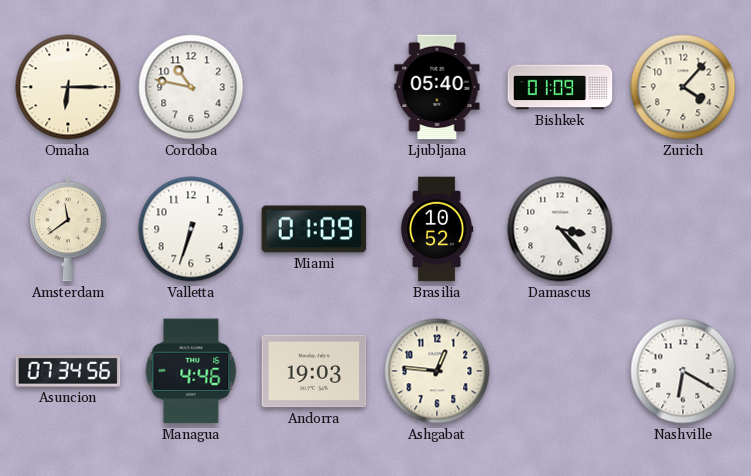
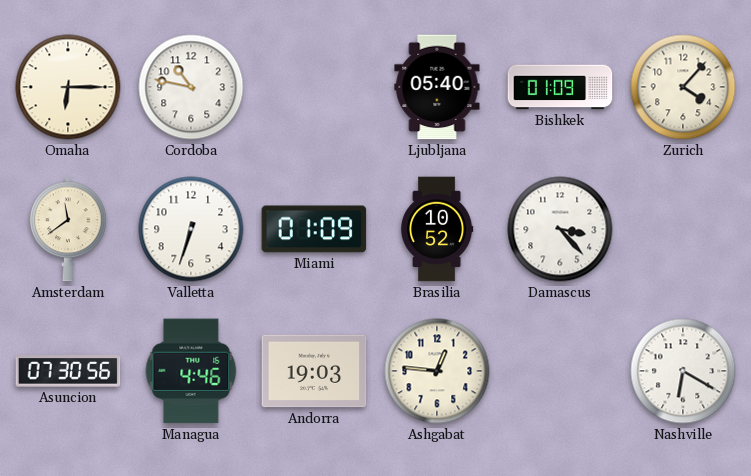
Asuncion: 07:34 -> 07:30
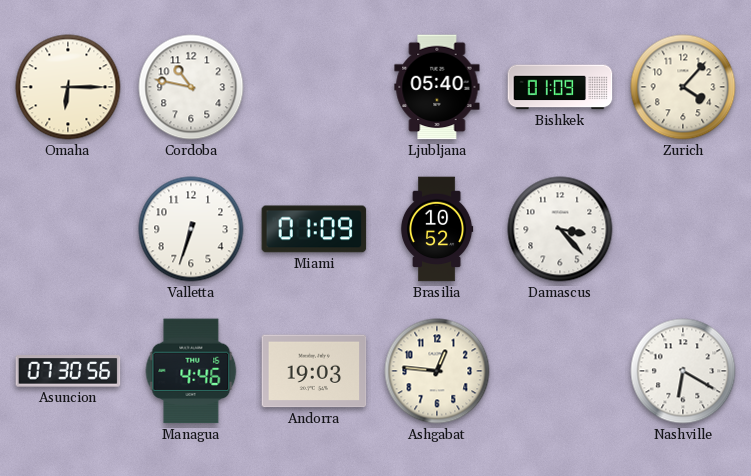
Amsterdam: 11:39 -> none
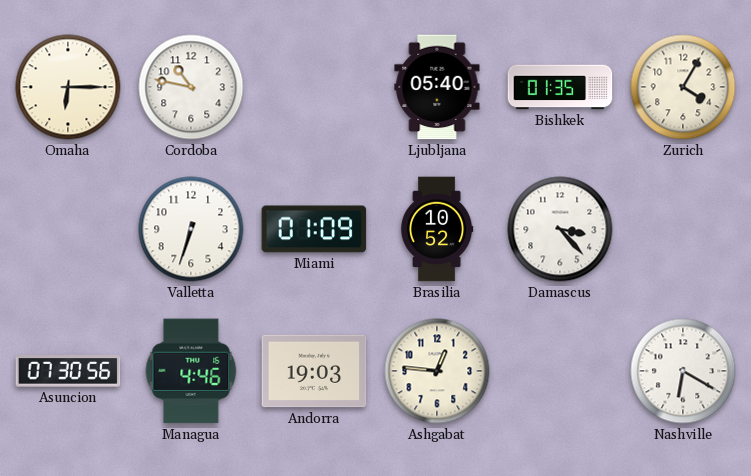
Bishkek: 01:09 -> 01:35
Zurich: 4:07 -> 4:05
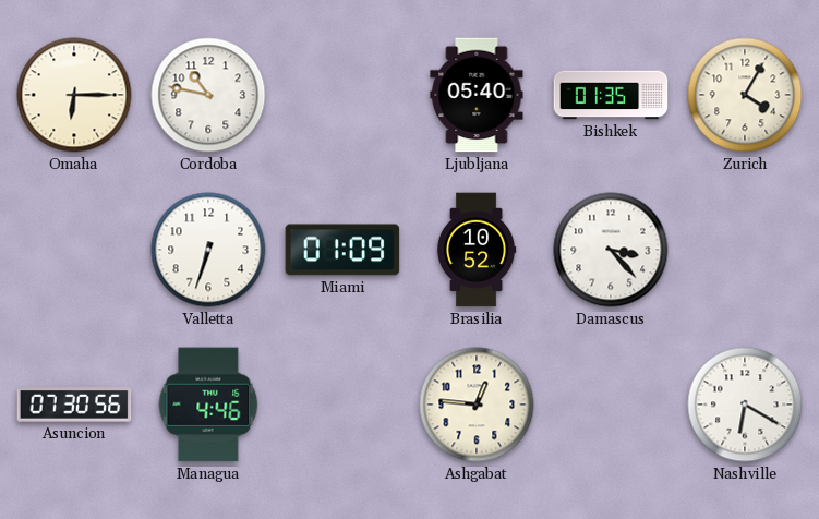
Andorra: 19:03 -> none
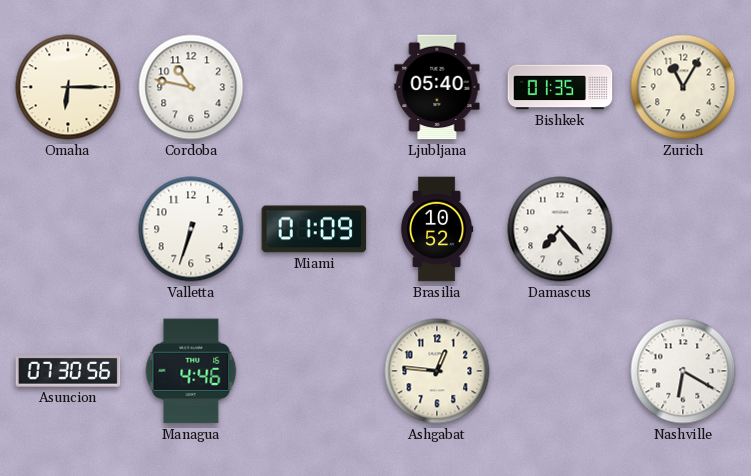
Zurich: 4:05 -> 11:05
Damascus: 3:23 -> 7:23
